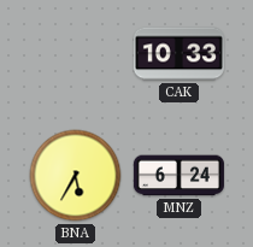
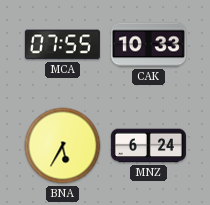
MCA: none -> 07:55
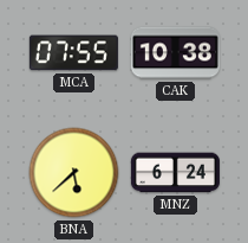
CAK: 10:33 -> 10:38
BNA: 5:35 -> 5:38
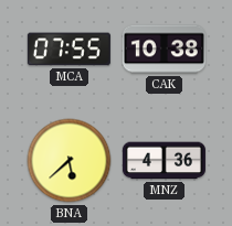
MNZ: 6:24 -> 4:36
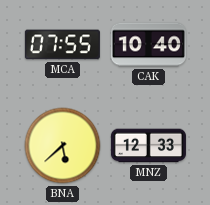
CAK: 10:38 -> 10:40
MNZ: 4:36 -> 12:33
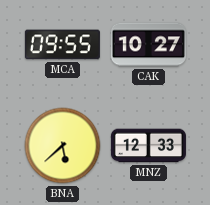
MCA: 07:55 -> 09:55
CAK: 10:40 -> 10:27
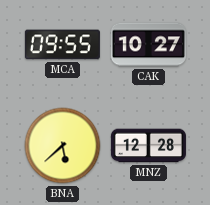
MNZ: 12:33 -> 12:28
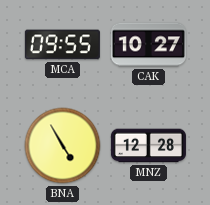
BNA: 5:38 -> 4:55
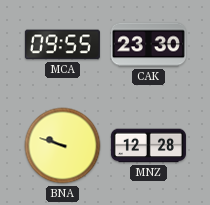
CAK: 10:27 -> 23:30
BNA: 4:55 -> 9:48
